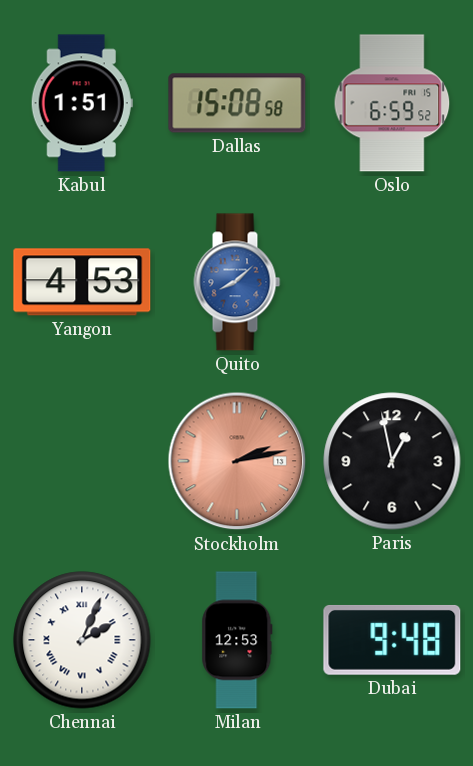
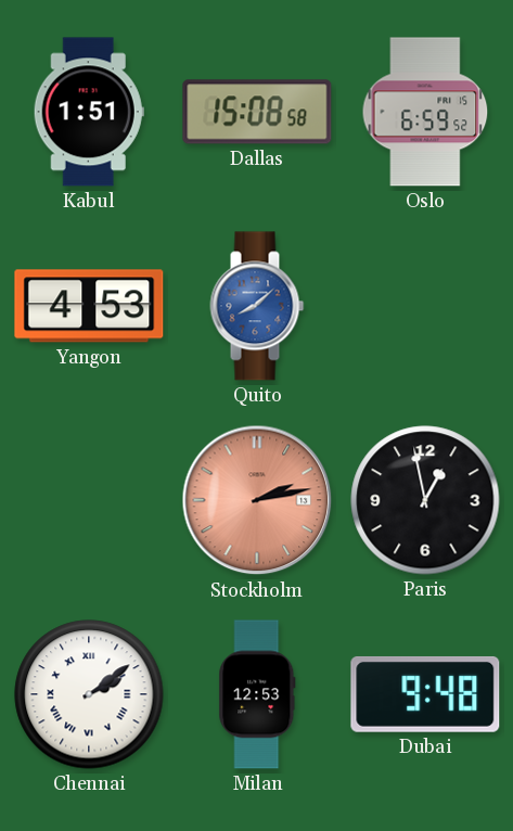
Chennai: 2:04 -> 2:09
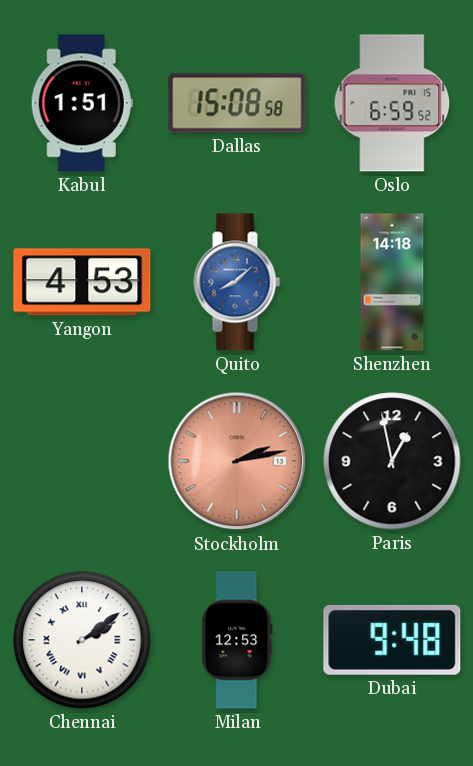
Shenzhen: none -> 14:18
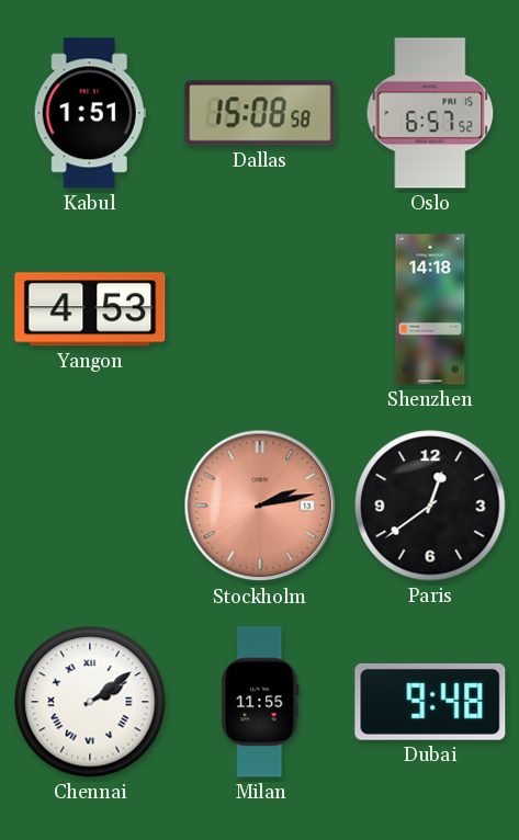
Oslo: 6:59 -> 6:57
Quito: 8:08 -> none
Paris: 12:58 -> 12:39
Milan: 12:53 -> 11:55
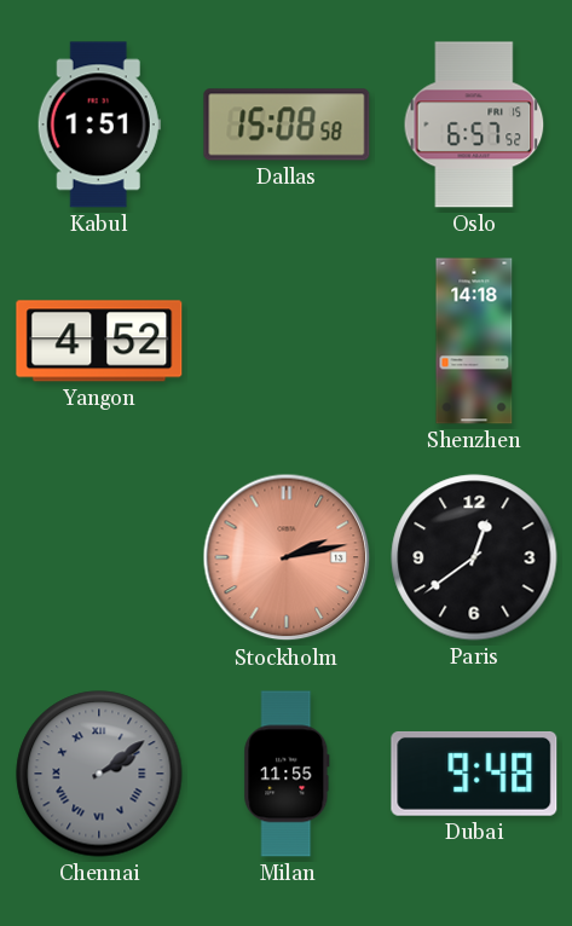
Yangon: 4:53 -> 4:52
Chennai dial: white -> grey
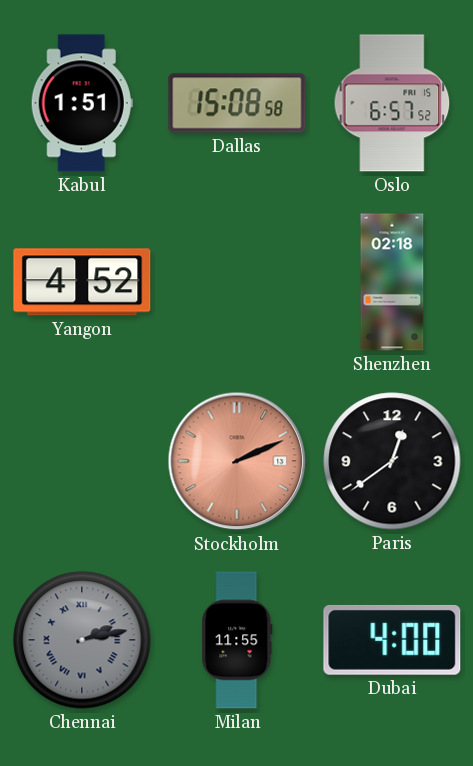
Shenzhen: 14:18 -> 02:18
Stockholm: 2:13 -> 2:11
Chennai: 2:09 -> 2:13
Dubai: 9:48 -> 4:00
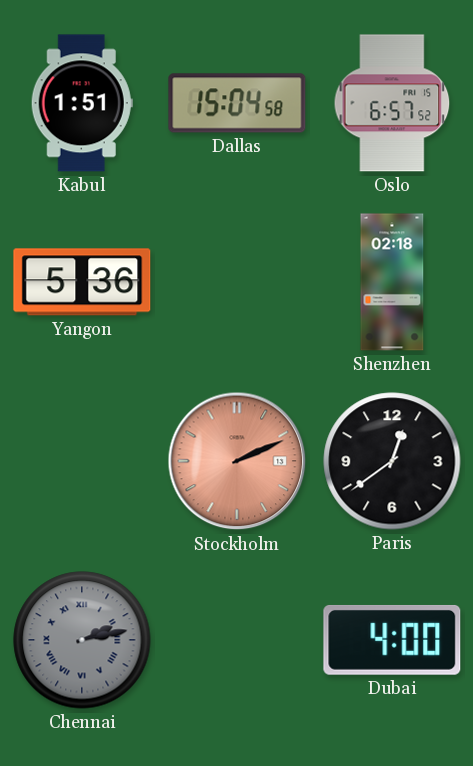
Dallas: 15:08 -> 15:04
Yangon: 4:52 -> 5:36
Milan: 11:55 -> none
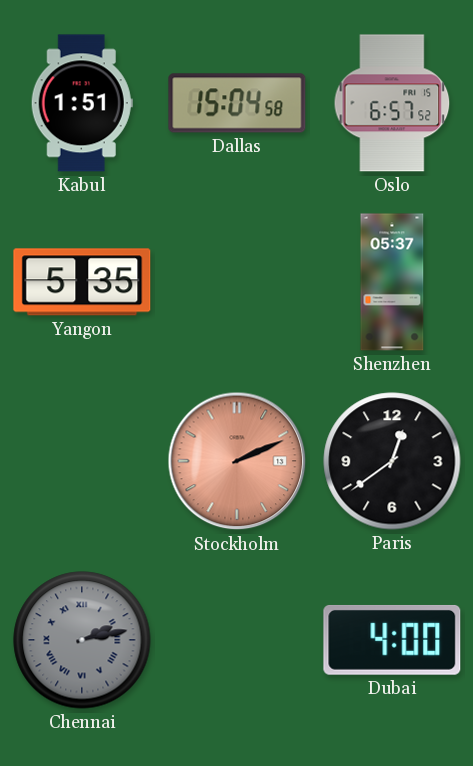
Yangon: 5:36 -> 5:35
Shenzhen: 02:18 -> 05:37
